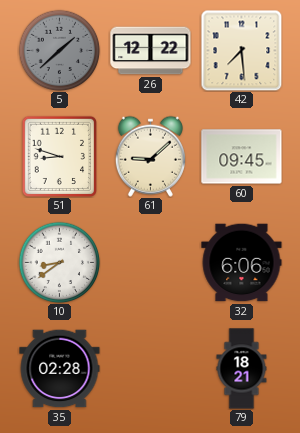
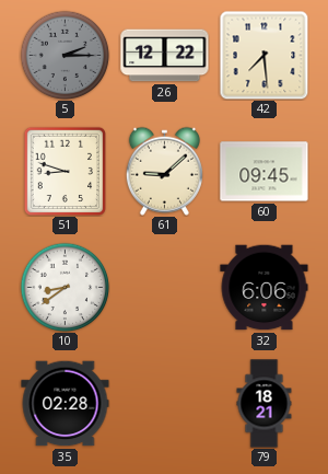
5: 1:38 -> 2:15
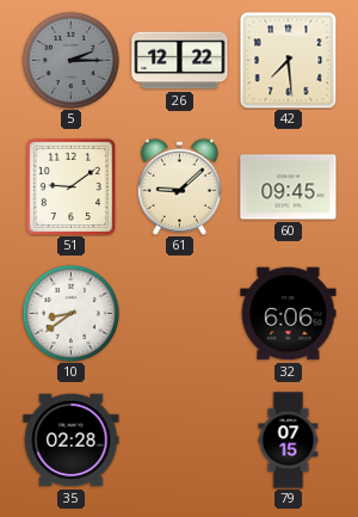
51: 8:48 -> 9:09
79: 18:21 -> 07:15
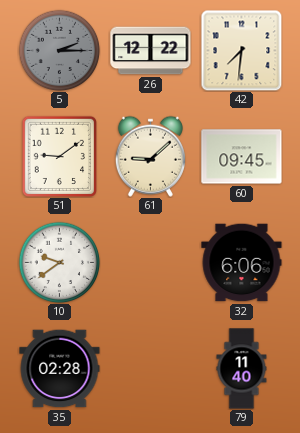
42: 7:29 -> 7:31
10: 8:39 -> 9:39
79: 07:15 -> 11:40
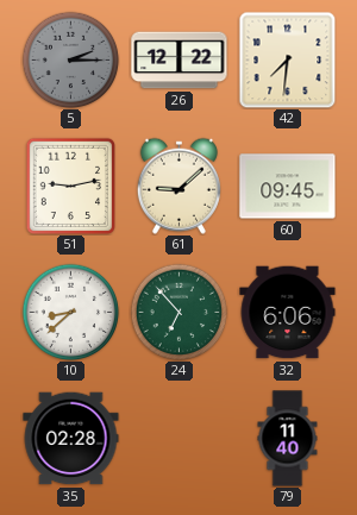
51: 9:09 -> 9:13
10: 9:39 -> 8:38
24: none -> 6:53
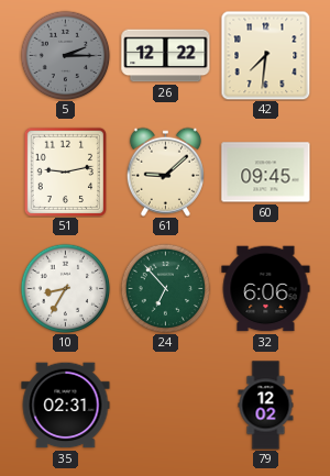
10: 8:38 -> 8:35
35: 02:28 -> 02:31
79: 11:40 -> 12:02
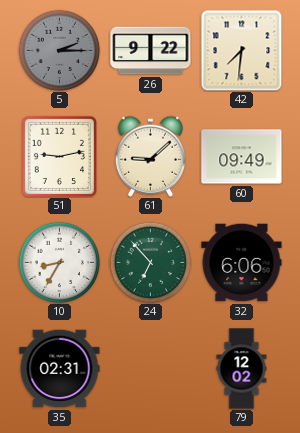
26: 12:22 -> 9:22
60: 09:45 -> 09:49
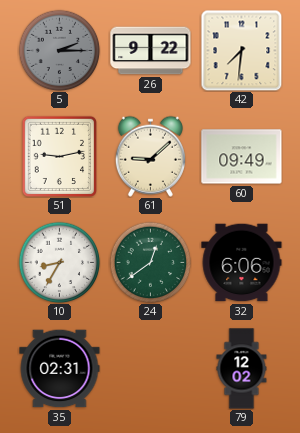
24: 6:53 -> 12:39
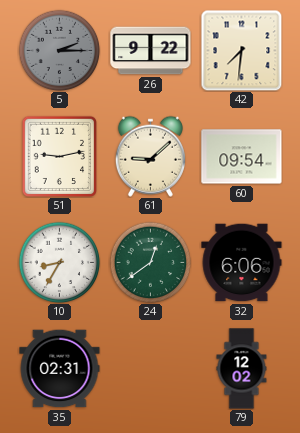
60: 09:49 -> 09:54
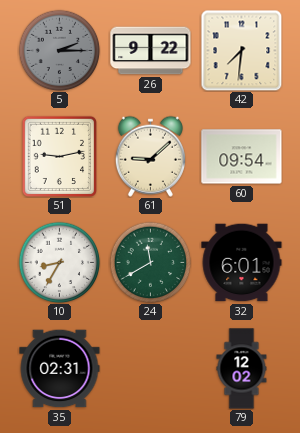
24: 12:39 -> 11:40
32: 6:06 -> 6:01
